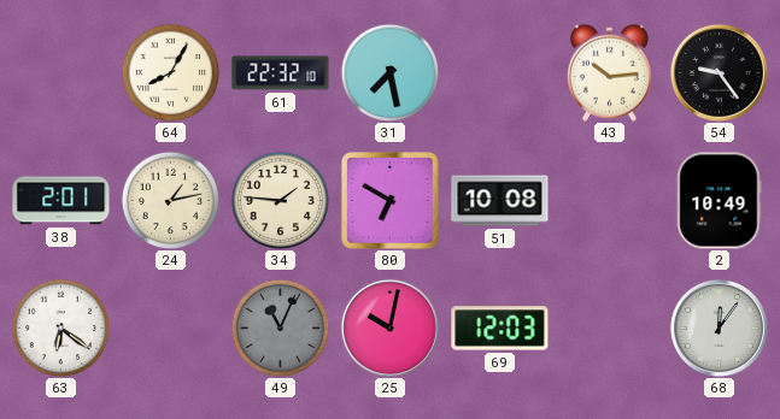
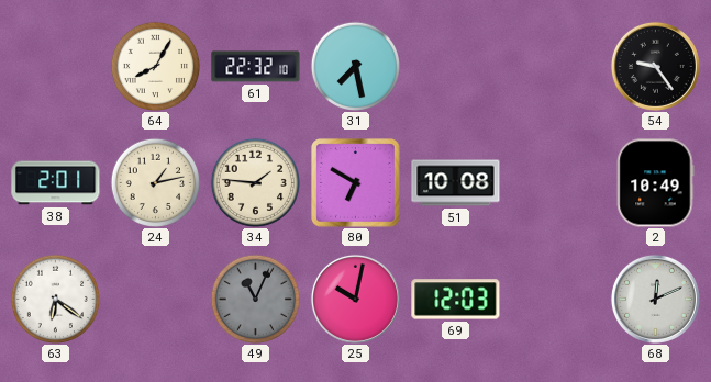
43: 10:14 -> none
68: 12:06 -> 12:11
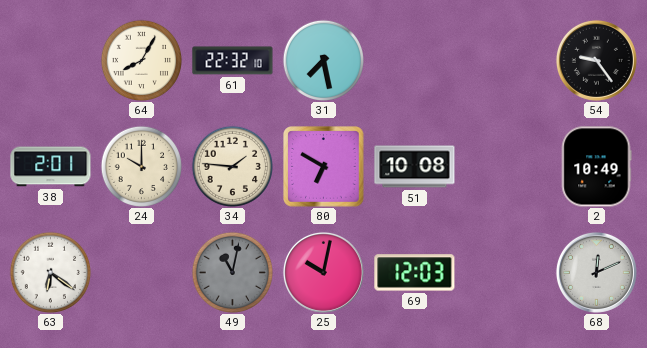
24: 1:13 -> 10:00
49: 11:04 -> 11:02
